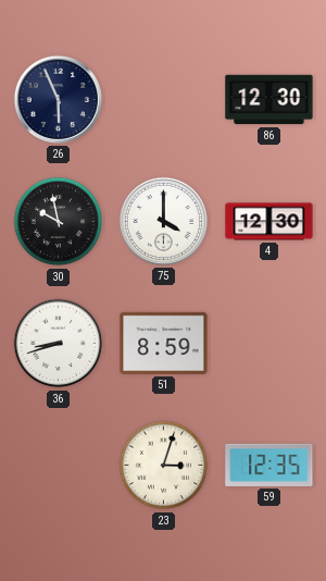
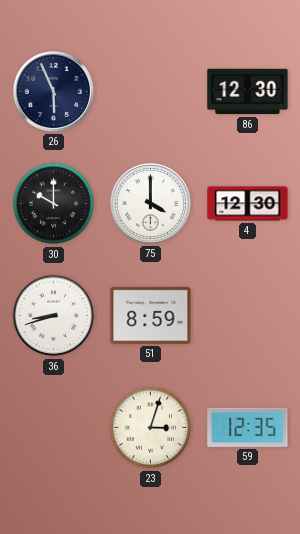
30: 9:58 -> 10:00
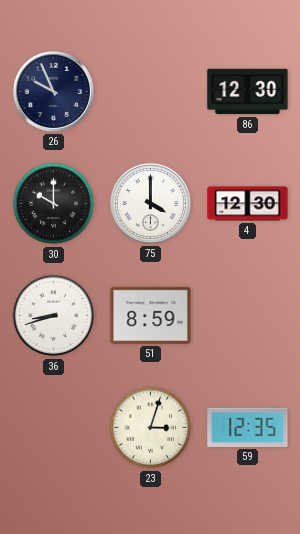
26: 5:56 -> 9:56
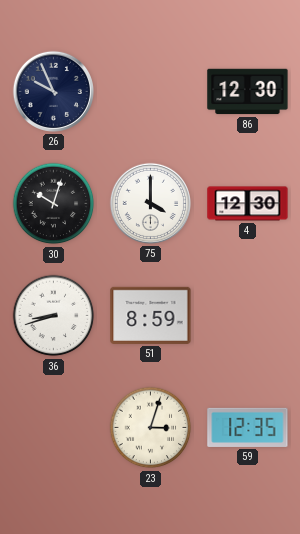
30: 10:00 -> 10:03
